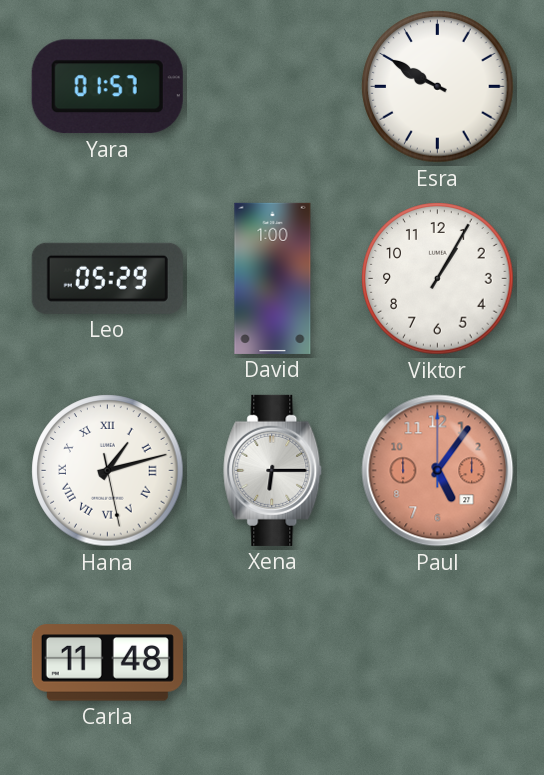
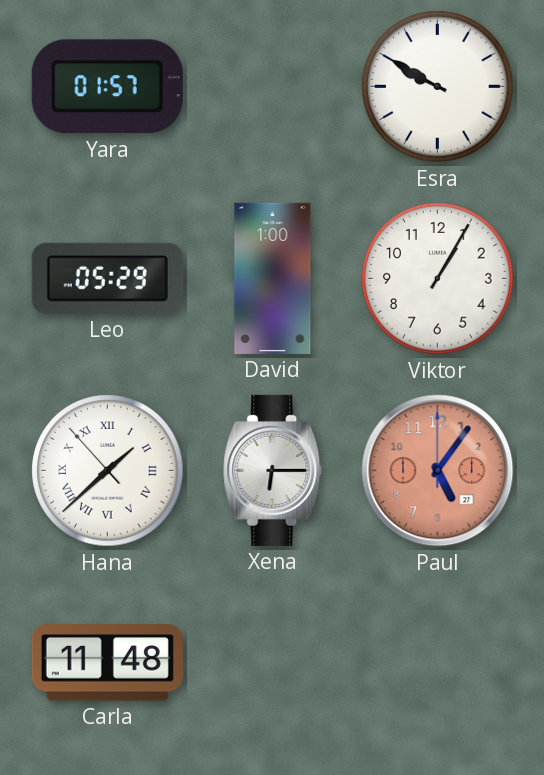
Hana: 1:12 -> 1:37
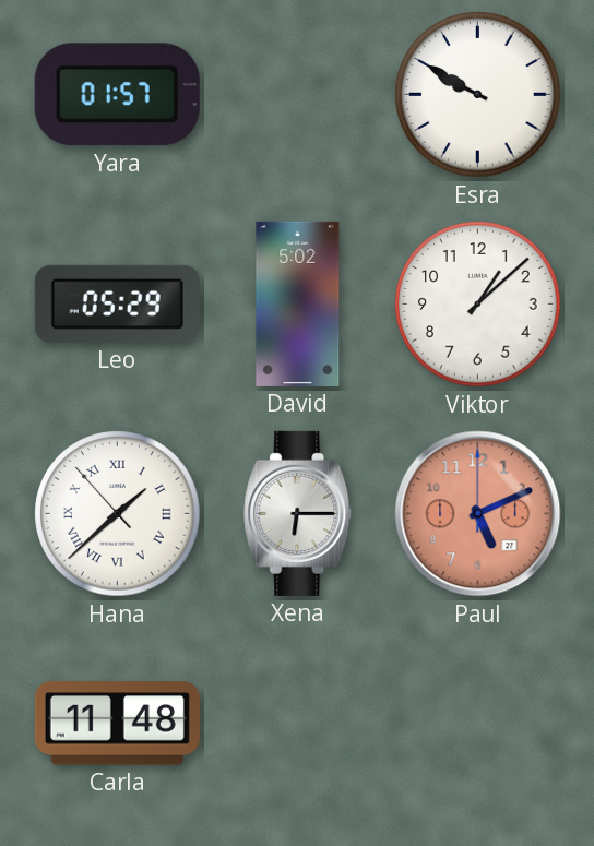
David: 1:00 -> 5:02
Viktor: 1:05 -> 1:08
Paul: 5:06 -> 5:11
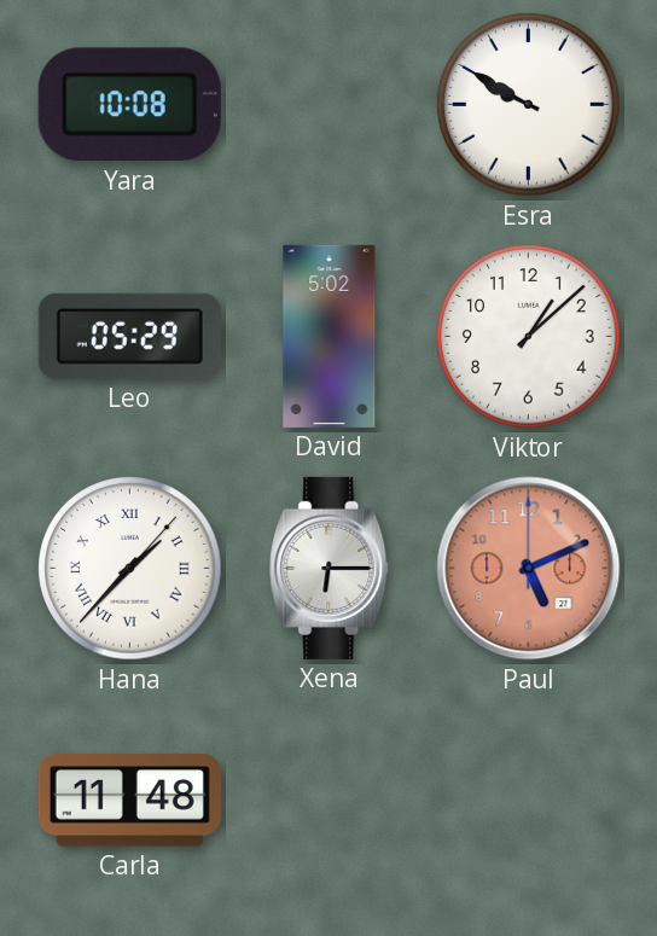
Yara: 01:57 -> 10:08
Hana: 1:37:53 -> 1:37:07
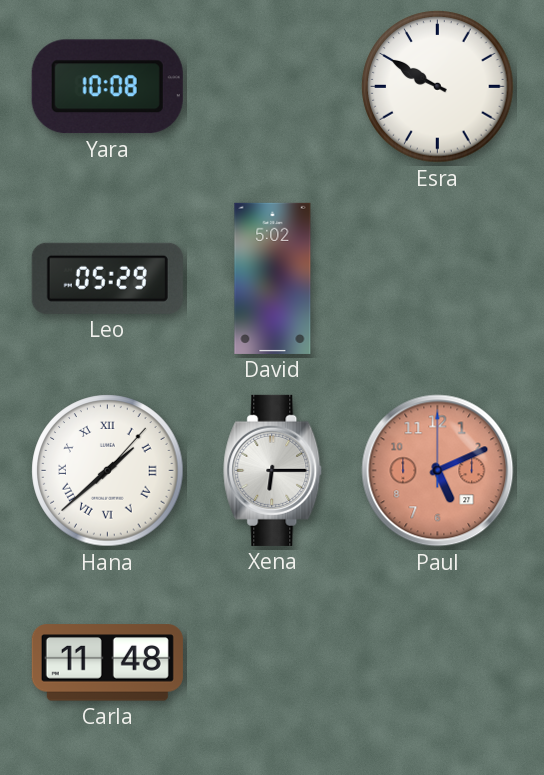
Viktor: 1:08 -> none
Hana: 1:37 -> 1:38
